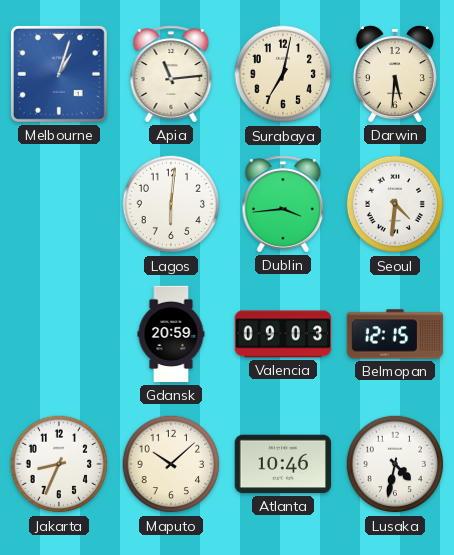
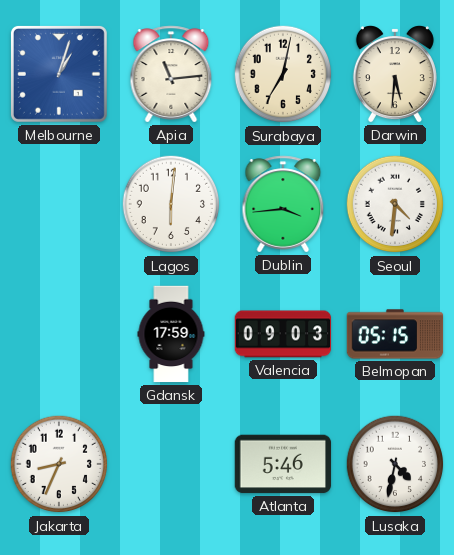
Gdansk: 20:59 -> 17:59
Belmopan: 12:15 -> 05:15
Maputo: 10:08 -> none
Atlanta: 10:46 -> 5:46
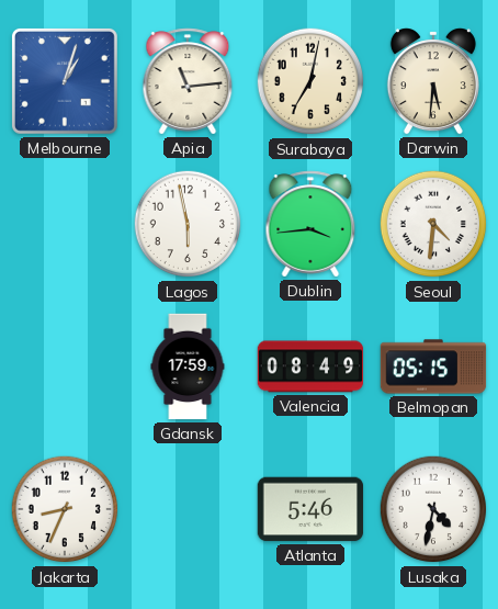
Lagos: 6:01 -> 5:58
Valencia: 09:03 -> 08:49
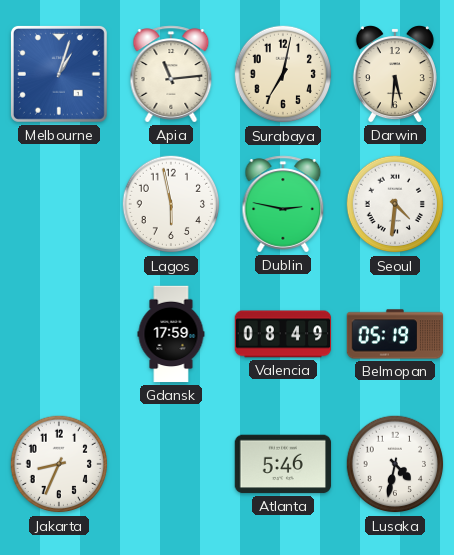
Dublin: 3:44 -> 2:47
Belmopan: 05:15 -> 05:19
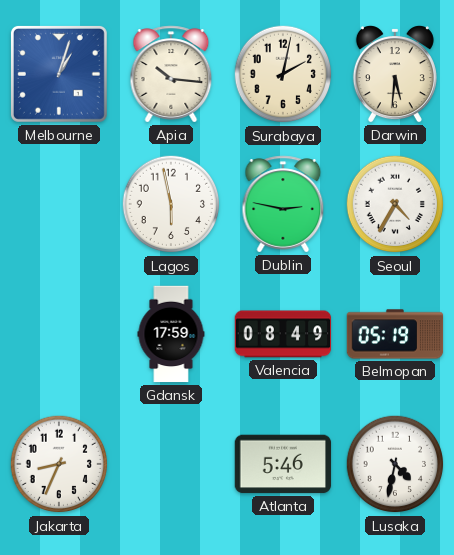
Apia: 11:14 -> 10:16
Surabaya: 7:02 -> 2:02
Seoul: 4:31 -> 4:35
